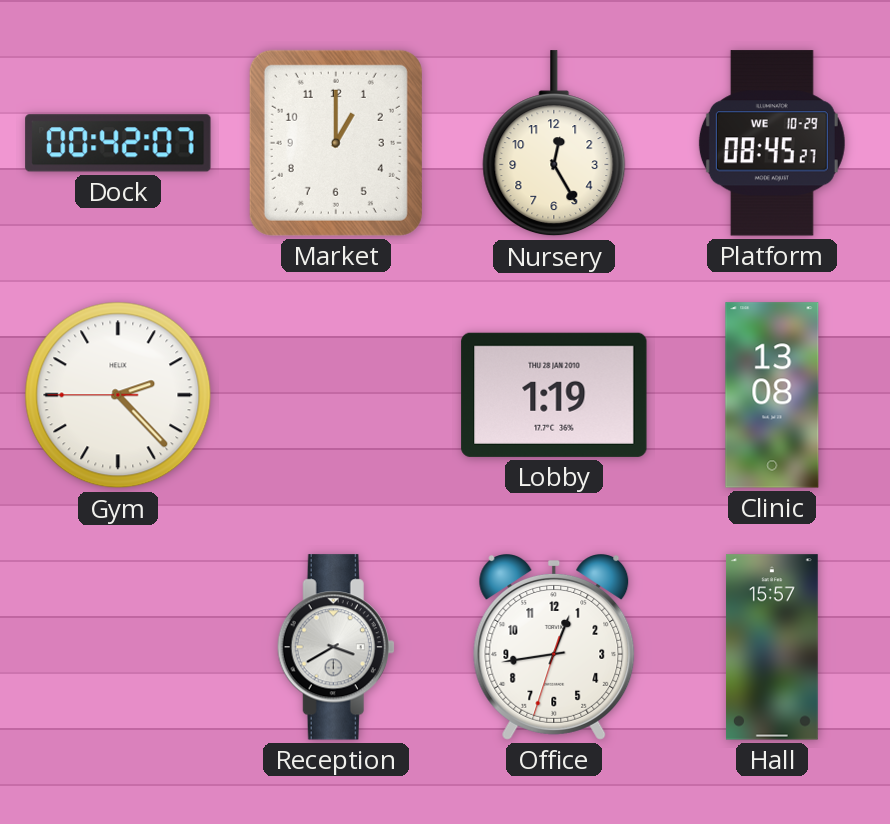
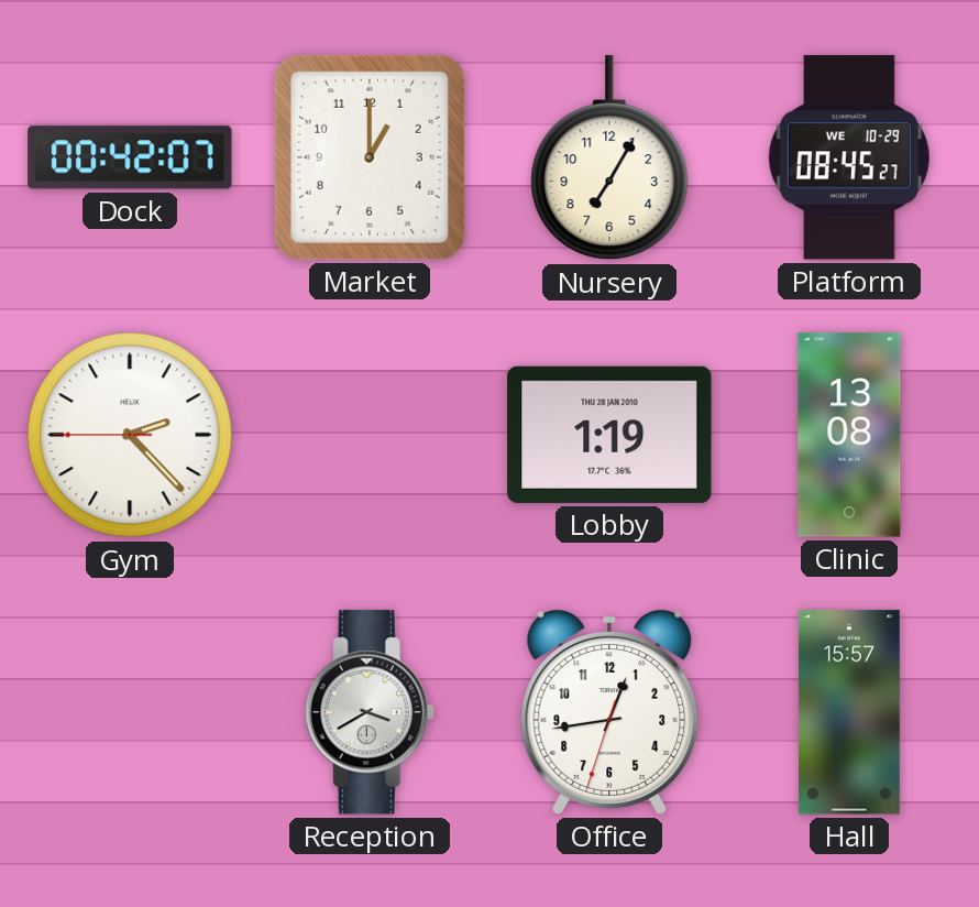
Nursery: 12:25 -> 7:05
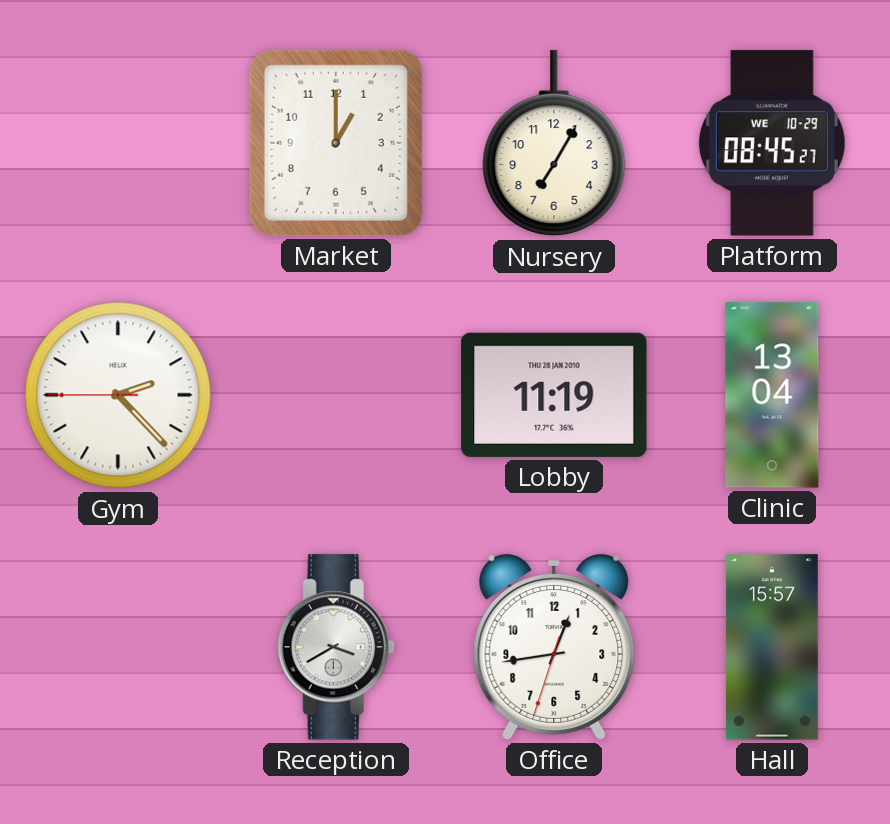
Dock: 00:42 -> none
Lobby: 1:19 -> 11:19
Clinic: 13:08 -> 13:04
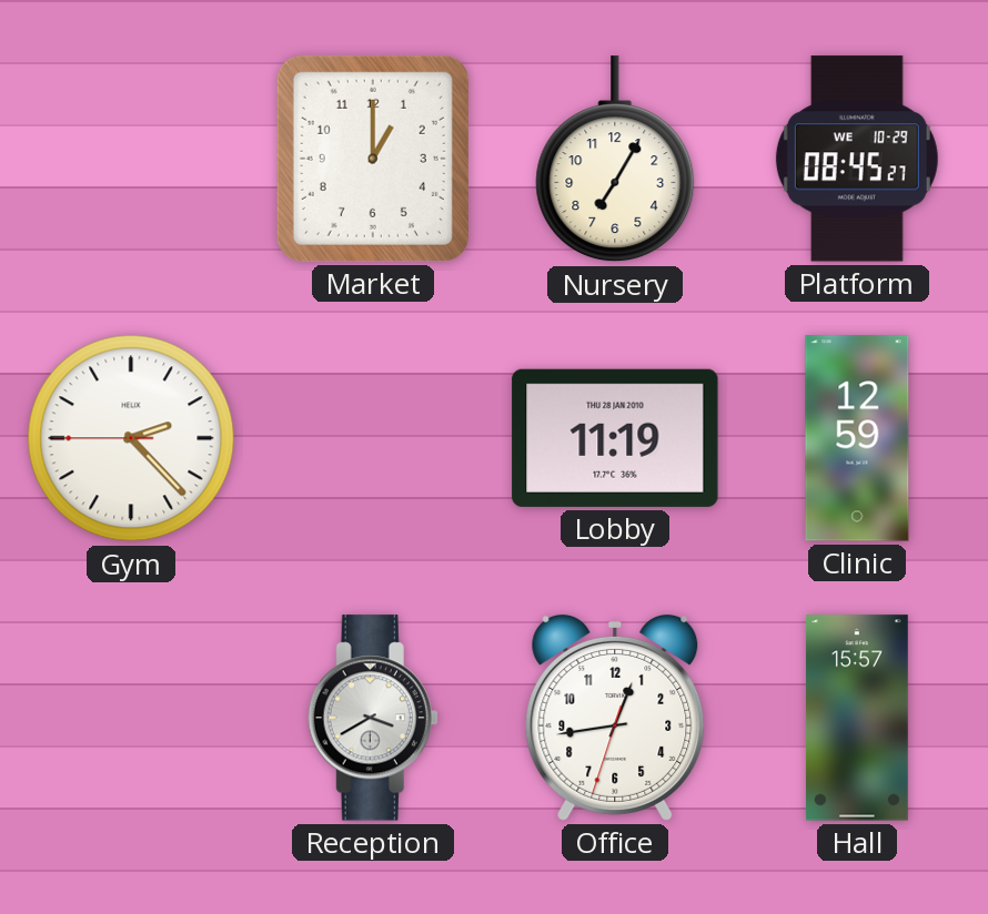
Clinic: 13:04 -> 12:59
